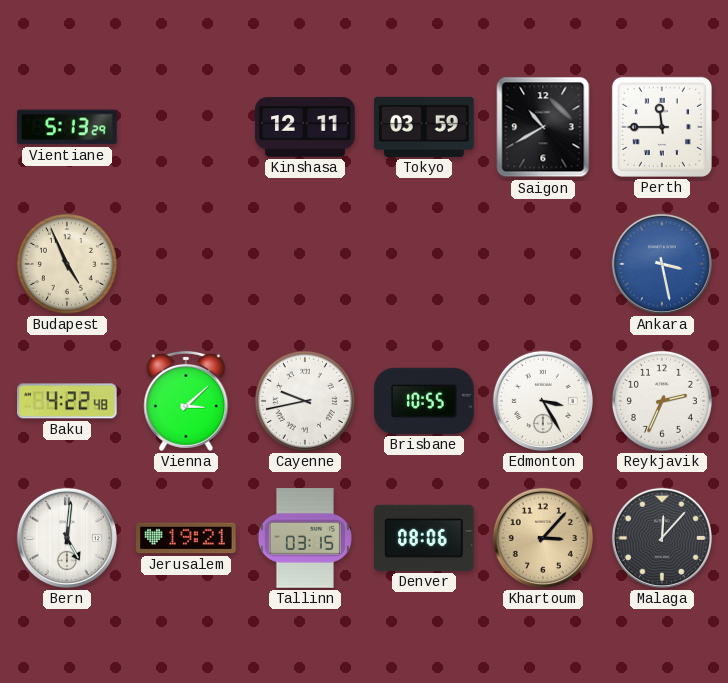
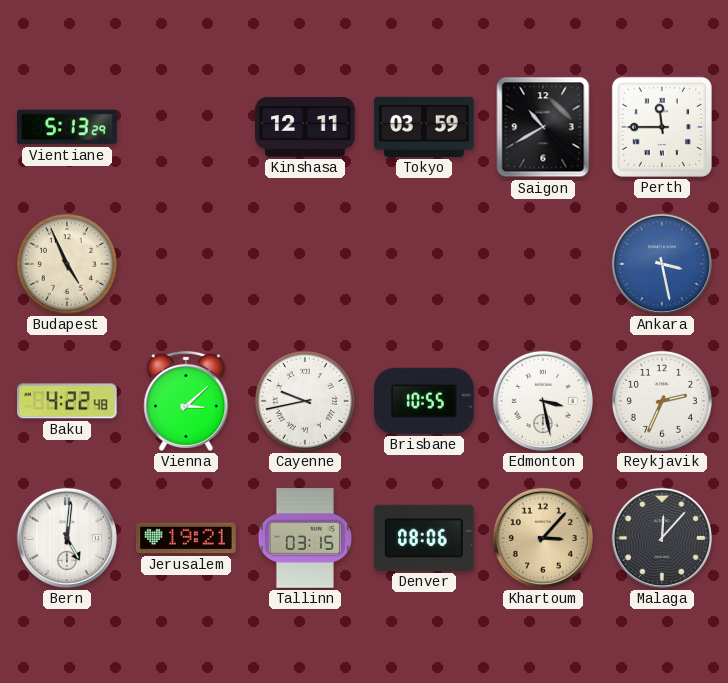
Edmonton: 3:25 -> 3:28
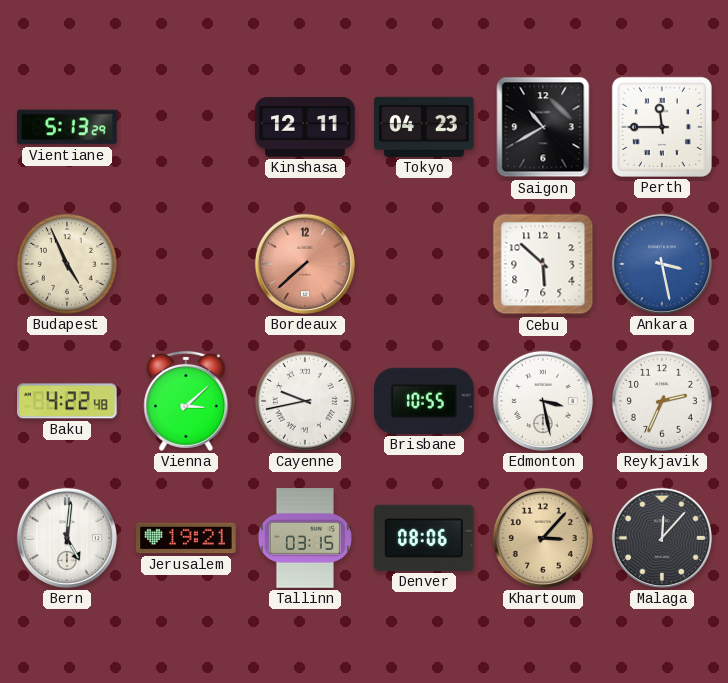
Tokyo: 03:59 -> 04:23
Bordeaux: none -> 7:38
Cebu: none -> 5:52
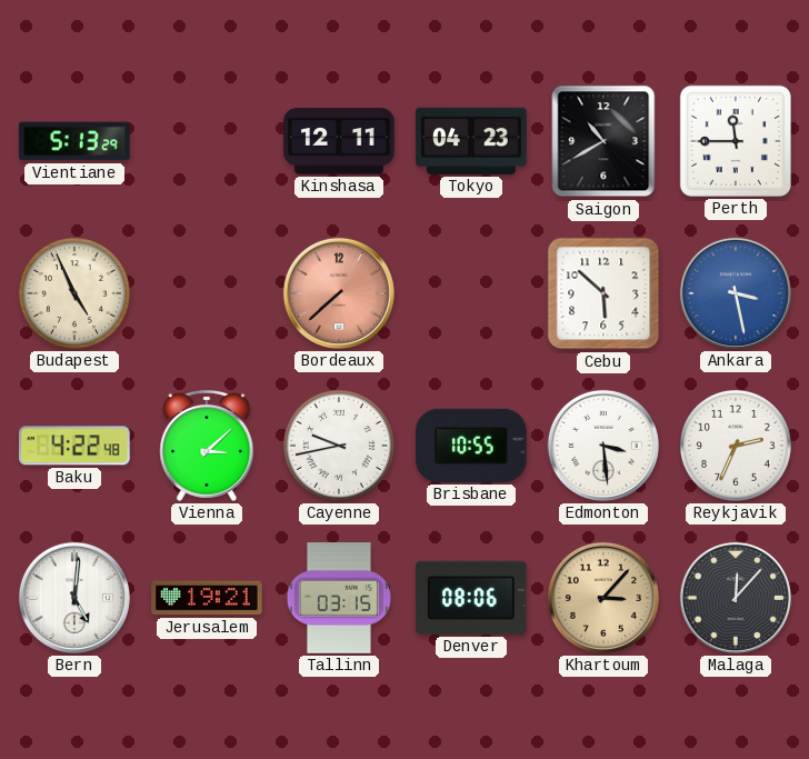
Edmonton: 3:28 -> 3:29
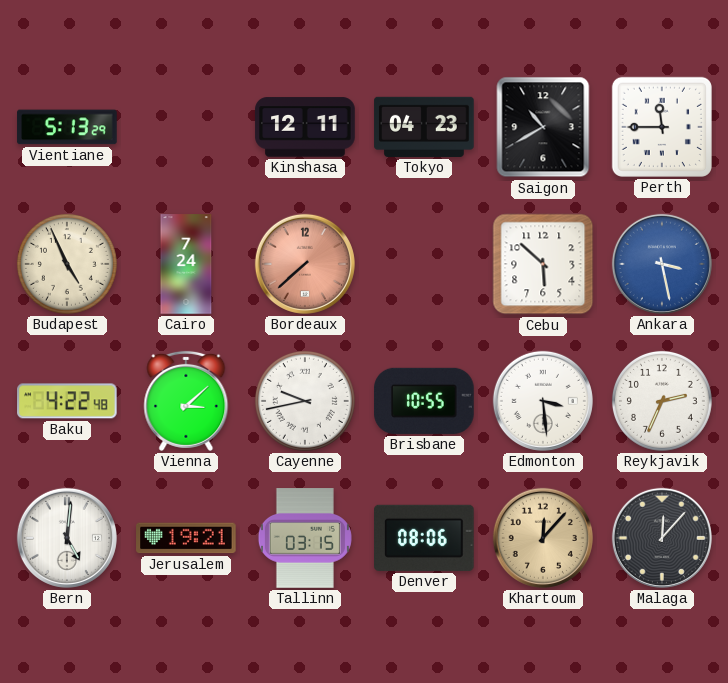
Cairo: none -> 7:24
Khartoum: 3:07 -> 12:07
